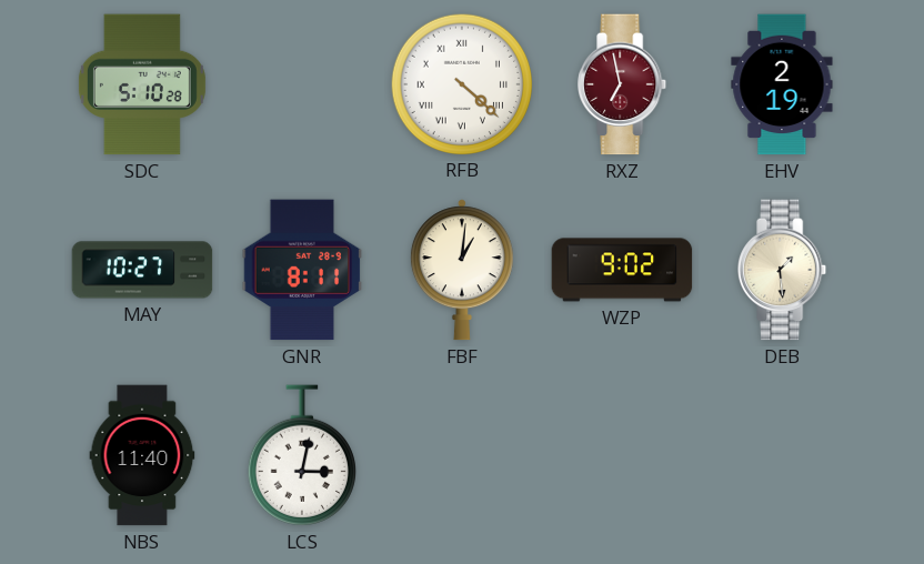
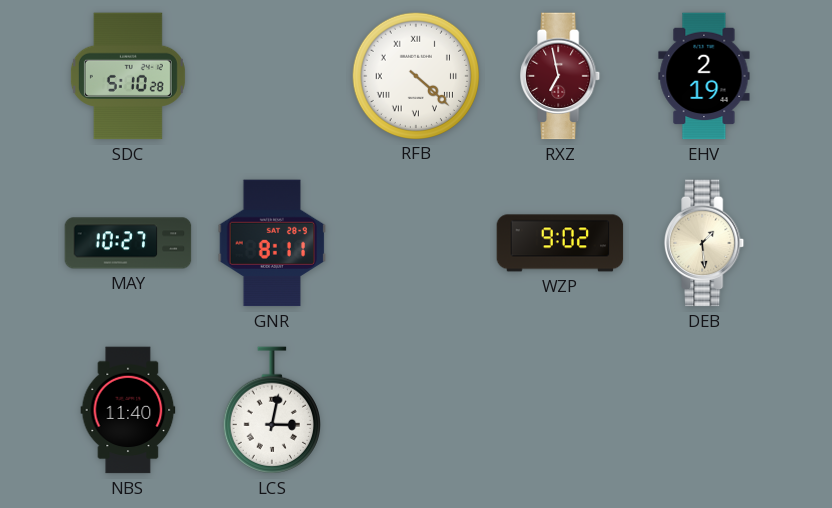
FBF: 1:01 -> none
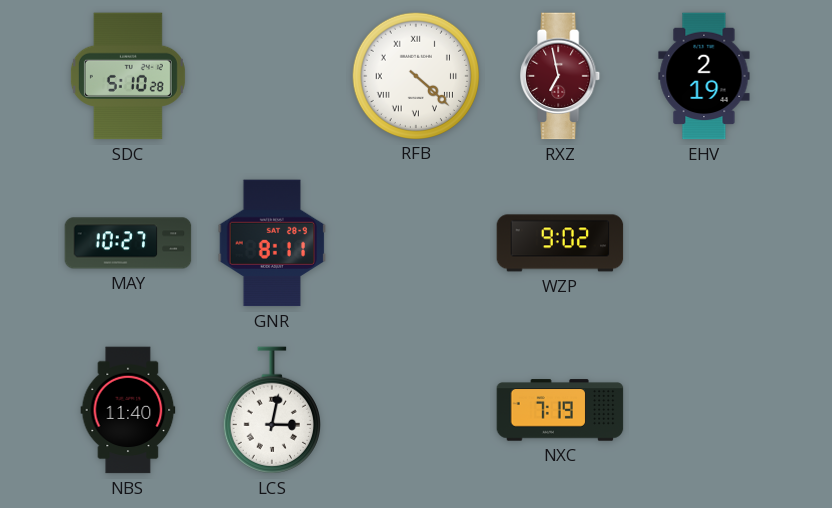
DEB: 1:29 -> none
NXC: none -> 7:19
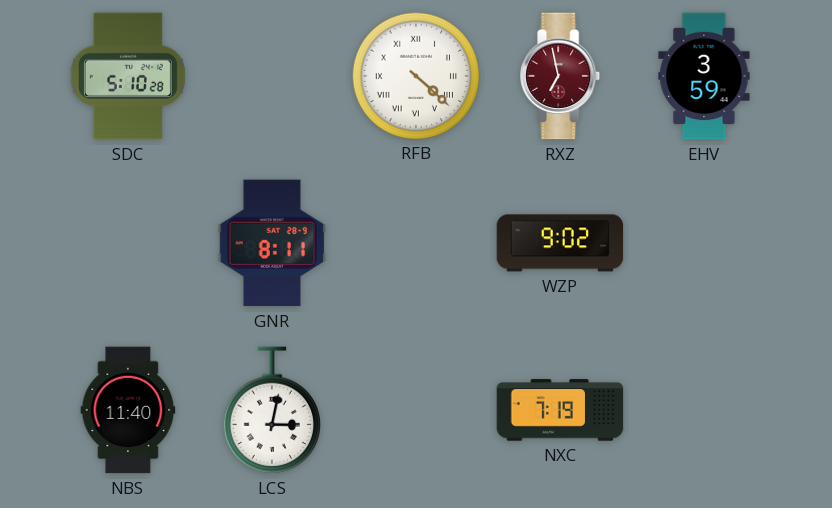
EHV: 2:19 -> 3:59
MAY: 10:27 -> none
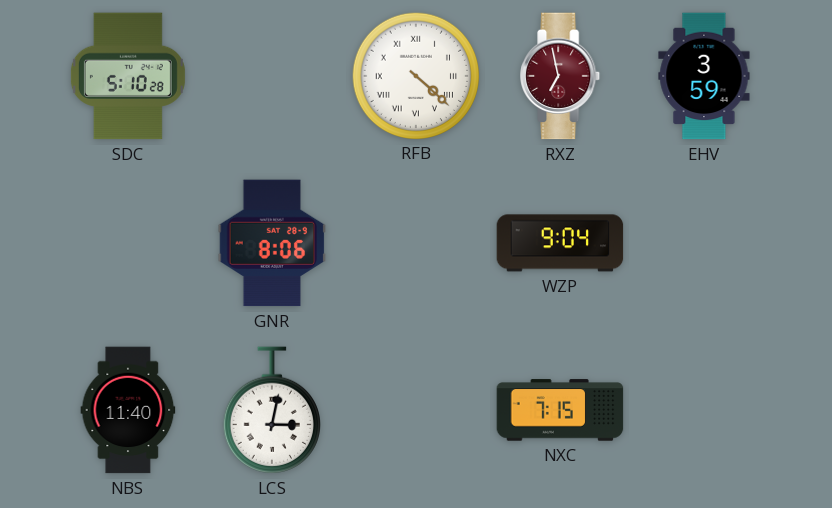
GNR: 8:11 -> 8:06
WZP: 9:02 -> 9:04
NXC: 7:19 -> 7:15
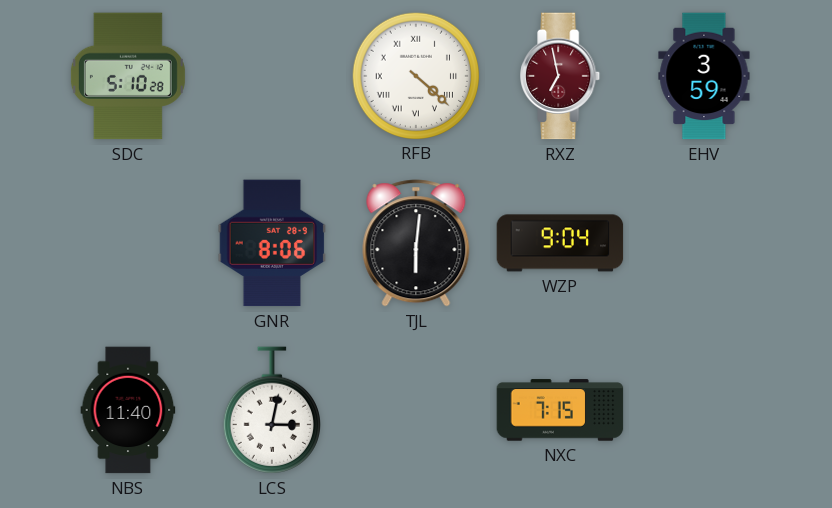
TJL: none -> 6:01
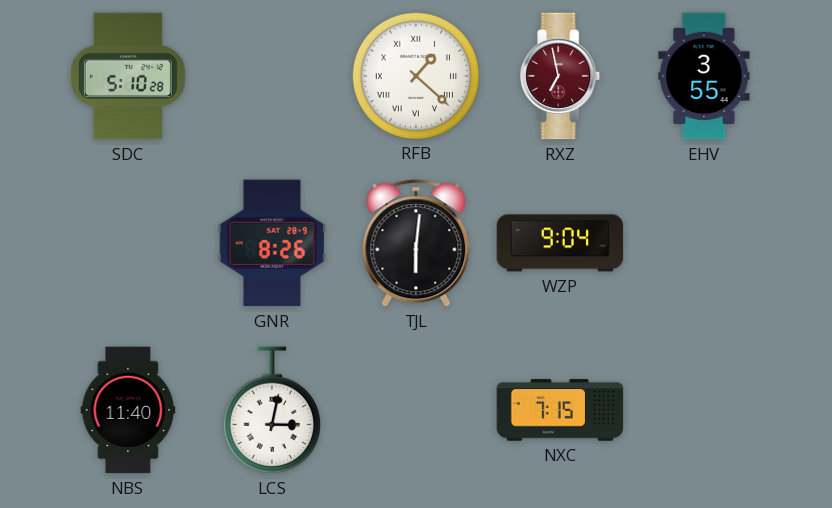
RFB: 4:22 -> 1:22
EHV: 3:59 -> 3:55
GNR: 8:06 -> 8:26
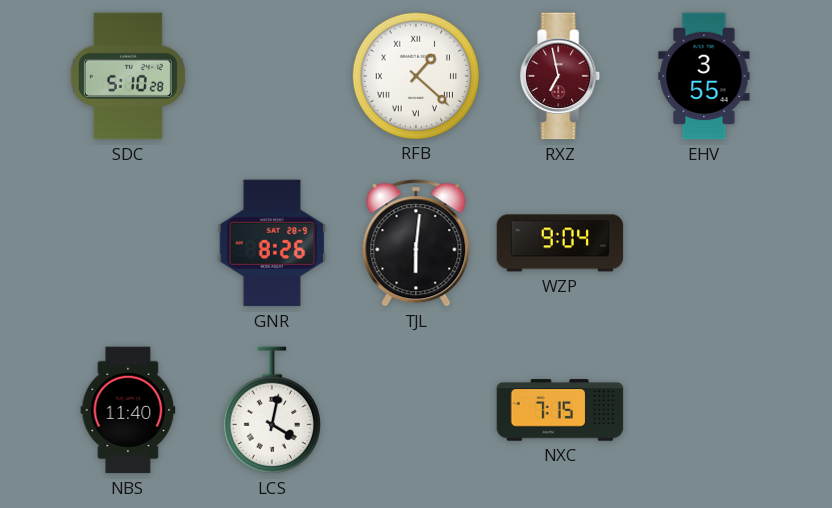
LCS: 3:02 -> 4:02
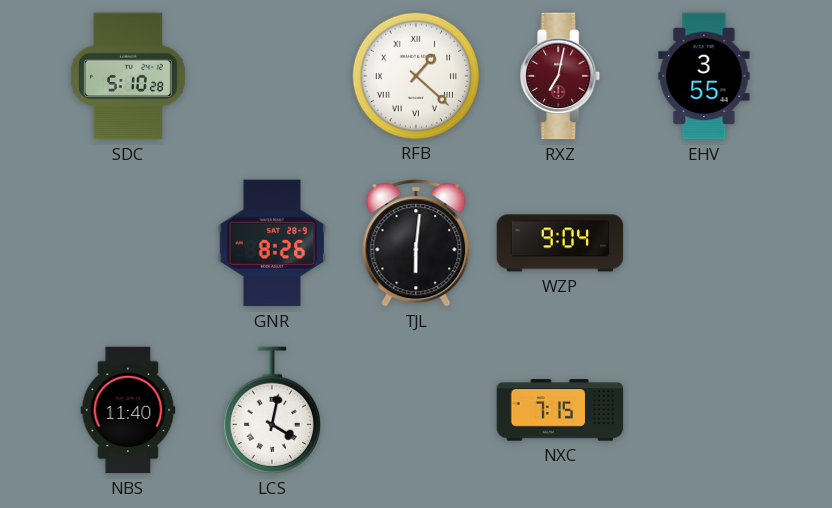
RXZ: 6:58 -> 7:02
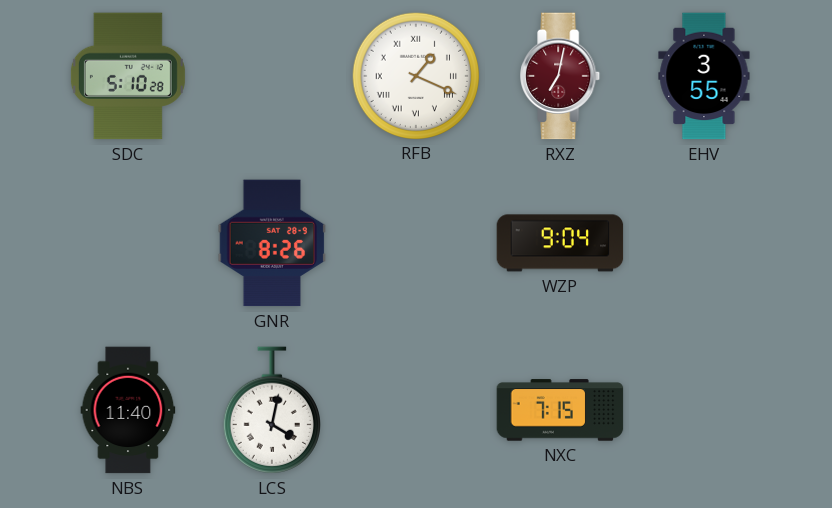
RFB: 1:22 -> 1:19
TJL: 6:01 -> none
